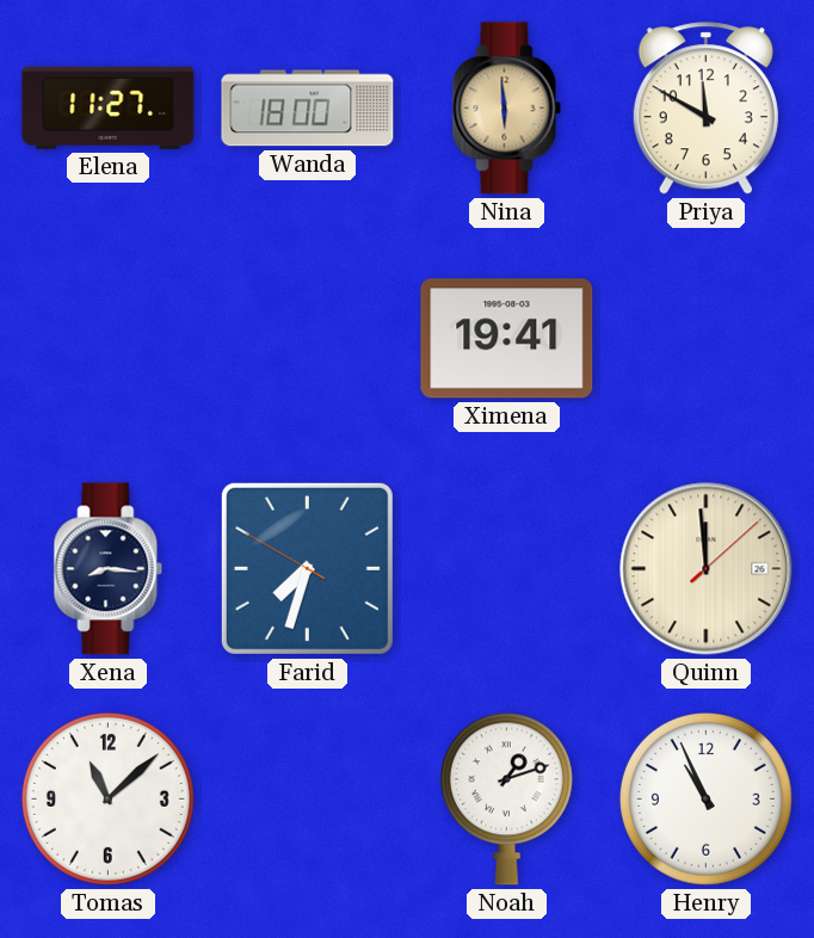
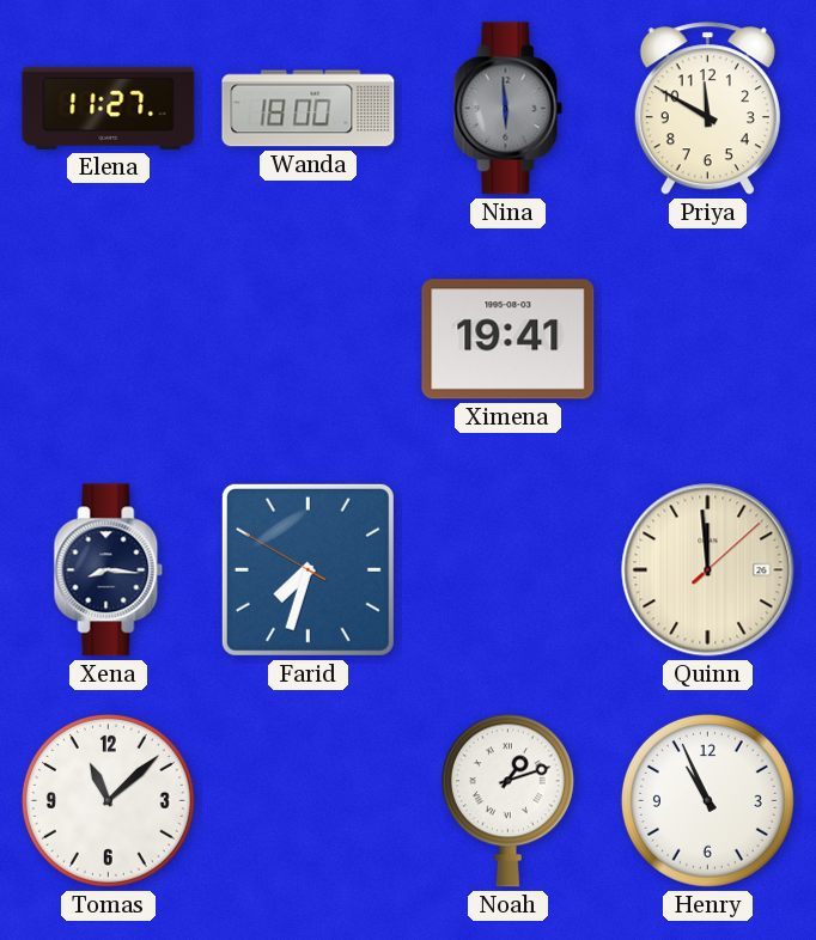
Nina dial: champagne -> grey
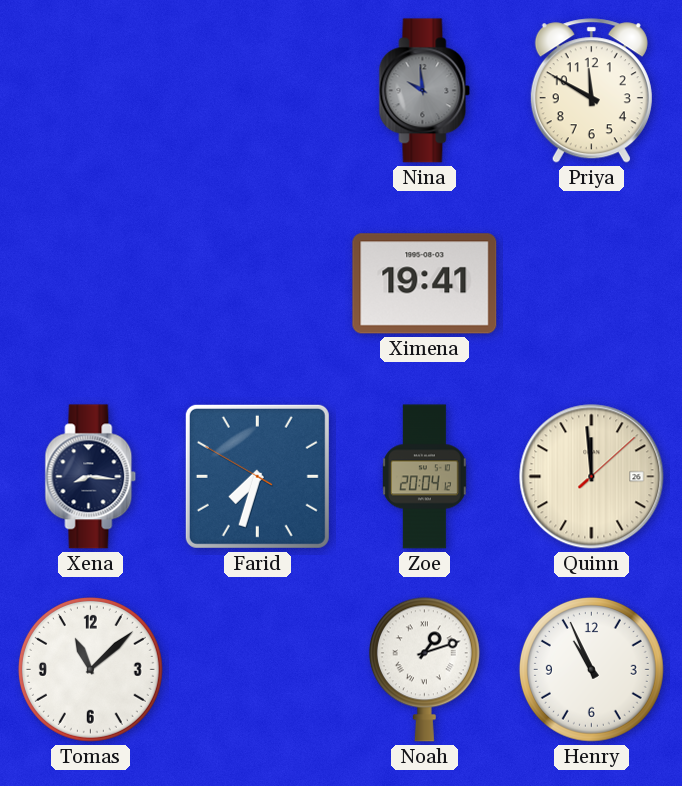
Elena: 11:27 -> none
Wanda: 18:00 -> none
Nina: 5:59 -> 9:59
Zoe: none -> 20:04
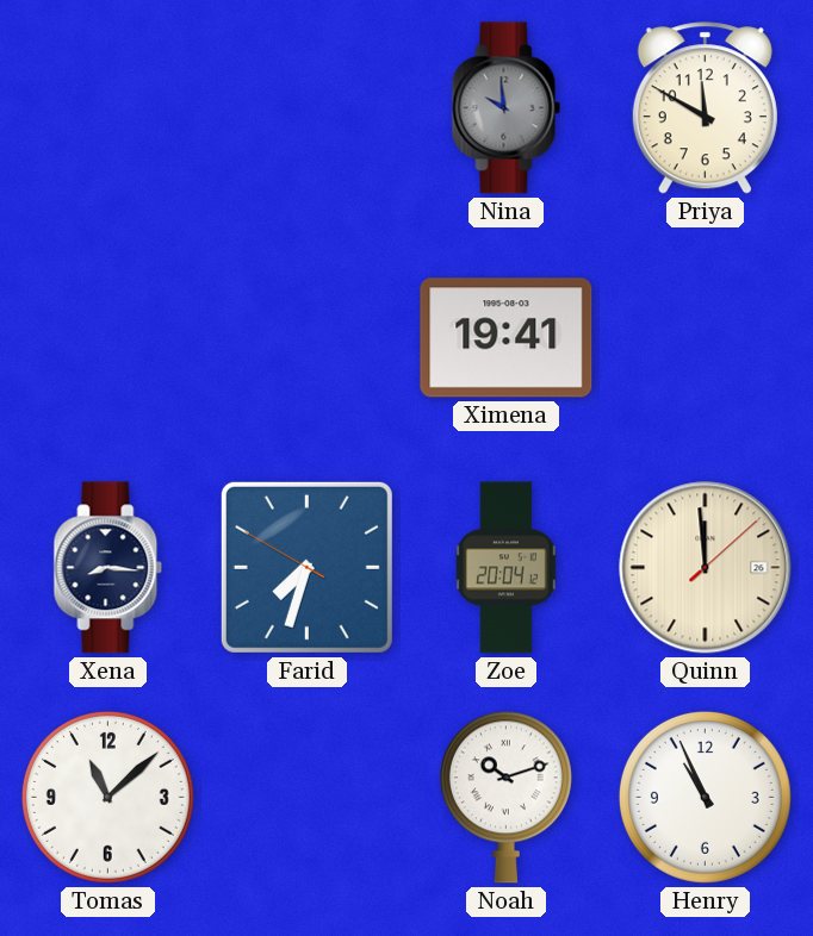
Noah: 1:12 -> 10:12
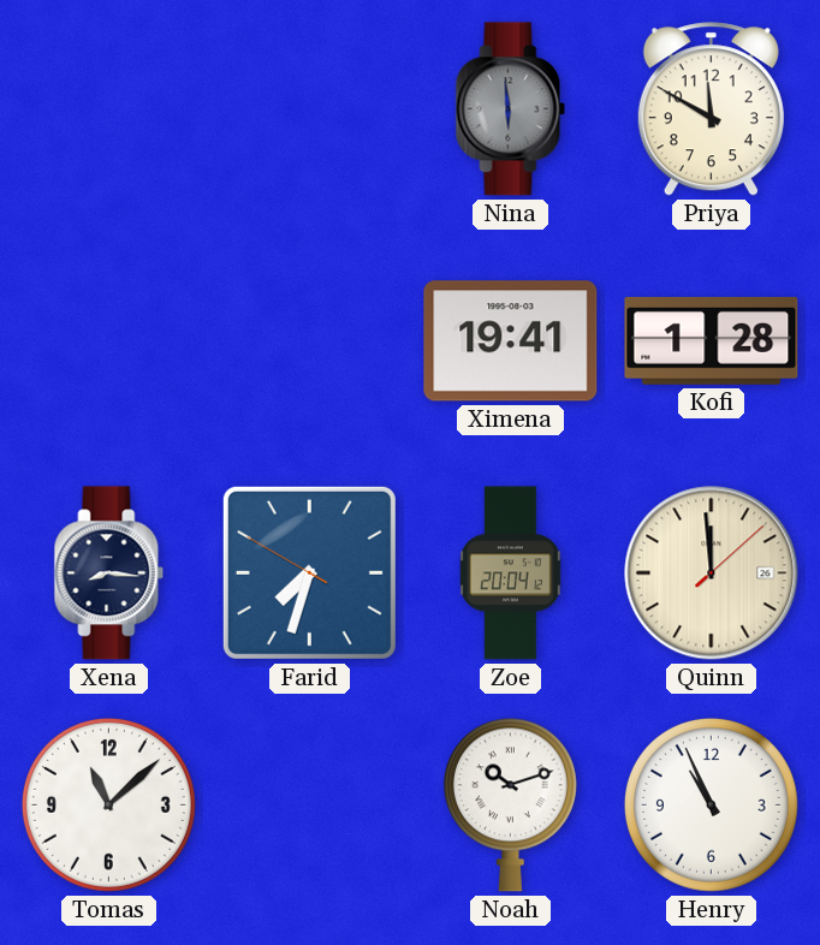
Nina: 9:59 -> 5:59
Kofi: none -> 1:28
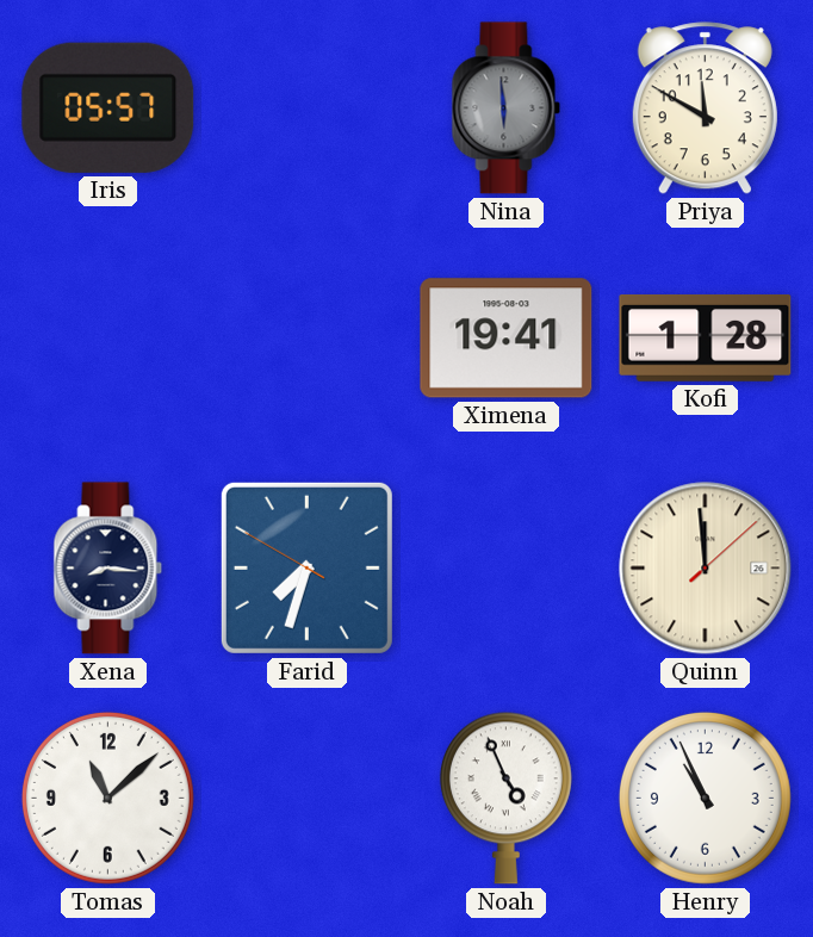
Iris: none -> 05:57
Zoe: 20:04 -> none
Noah: 10:12 -> 4:56
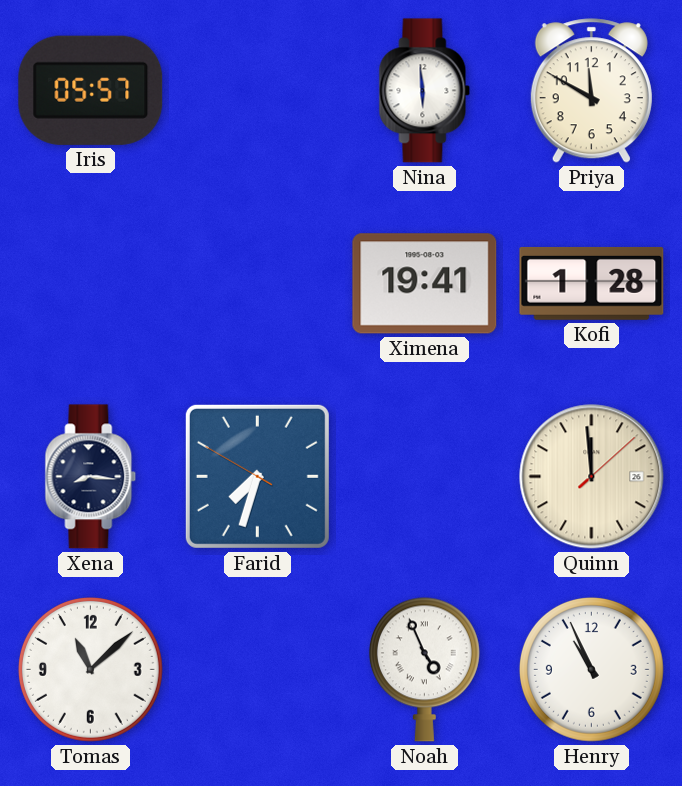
Nina dial: grey -> white
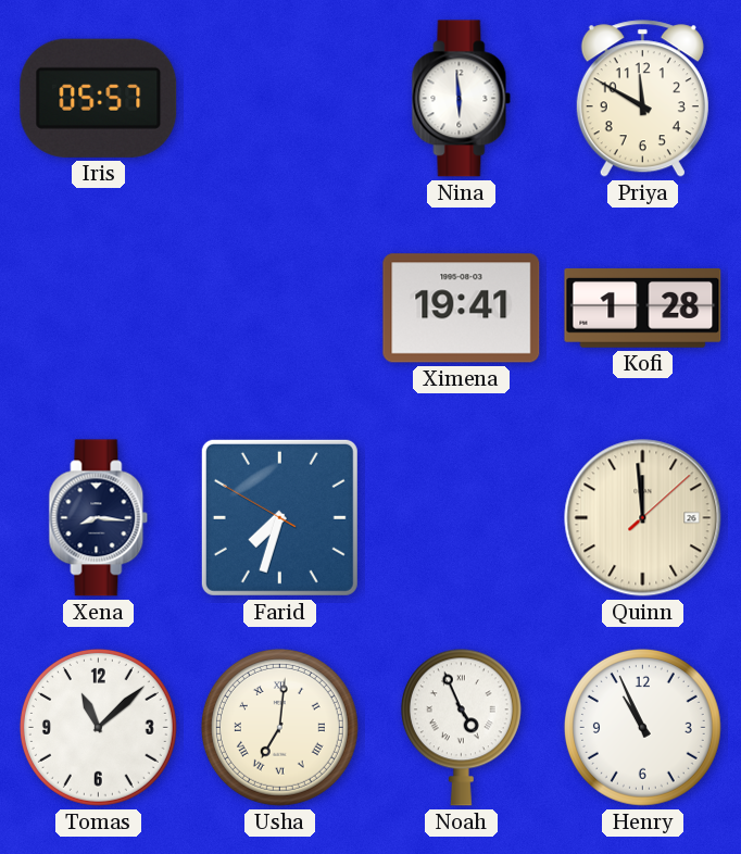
Usha: none -> 7:01
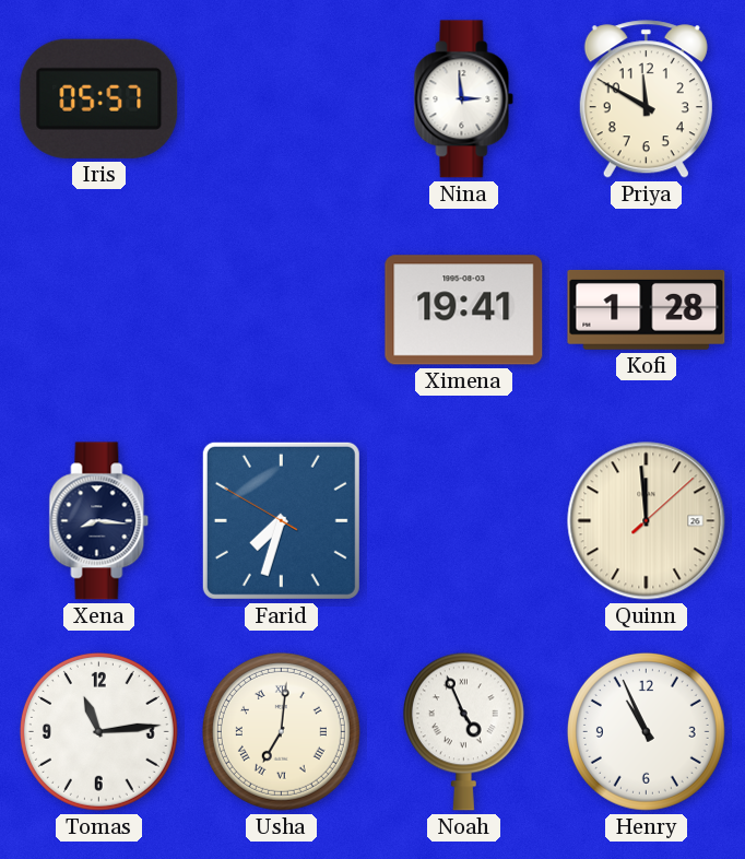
Nina: 5:59 -> 2:59
Tomas: 11:08 -> 11:14
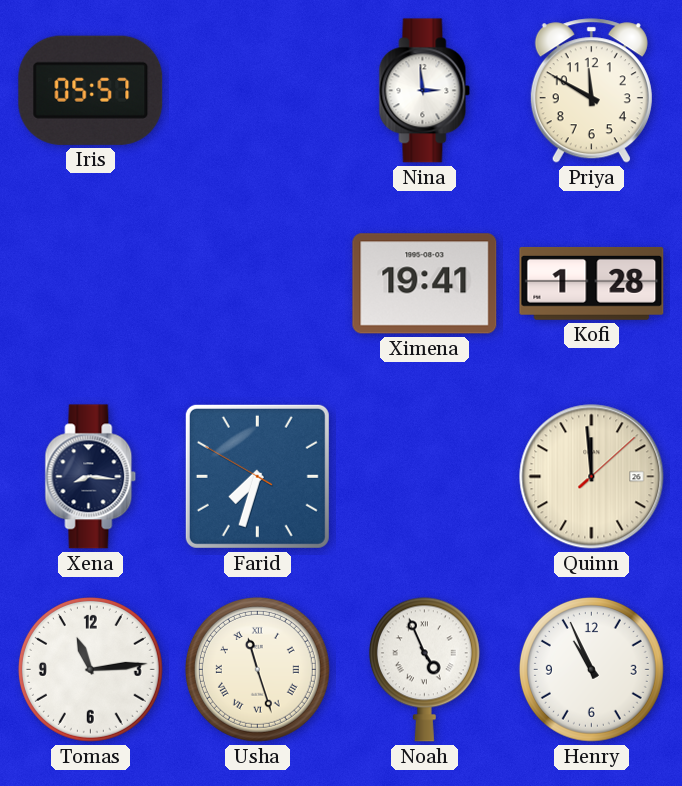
Usha: 7:01 -> 11:27
